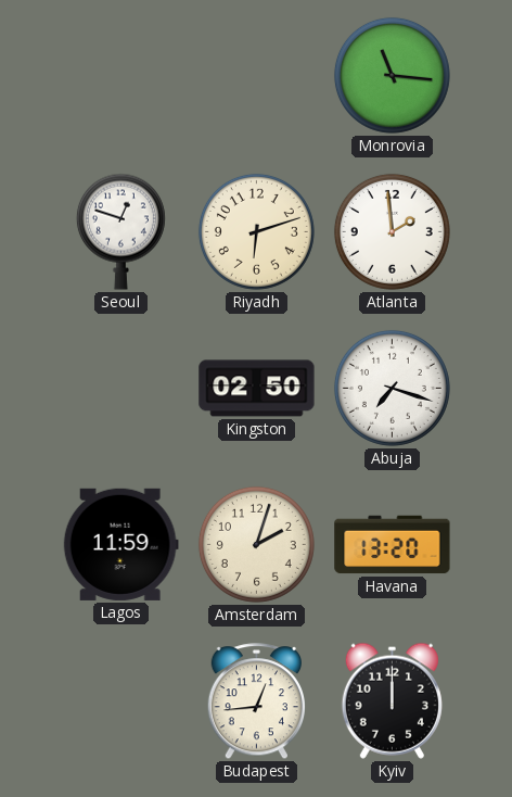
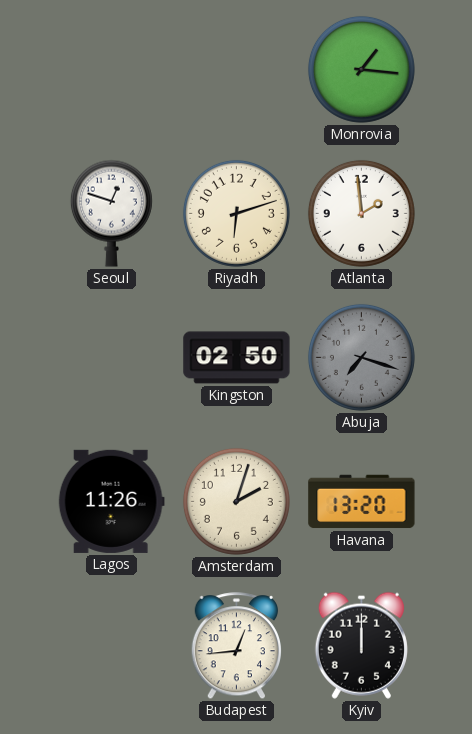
Monrovia: 11:16 -> 1:16
Abuja dial: white -> grey
Lagos: 11:59 -> 11:26
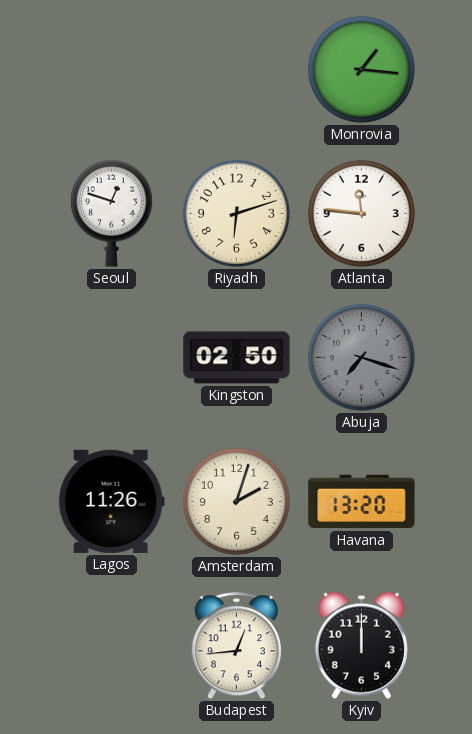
Atlanta: 1:59 -> 11:46
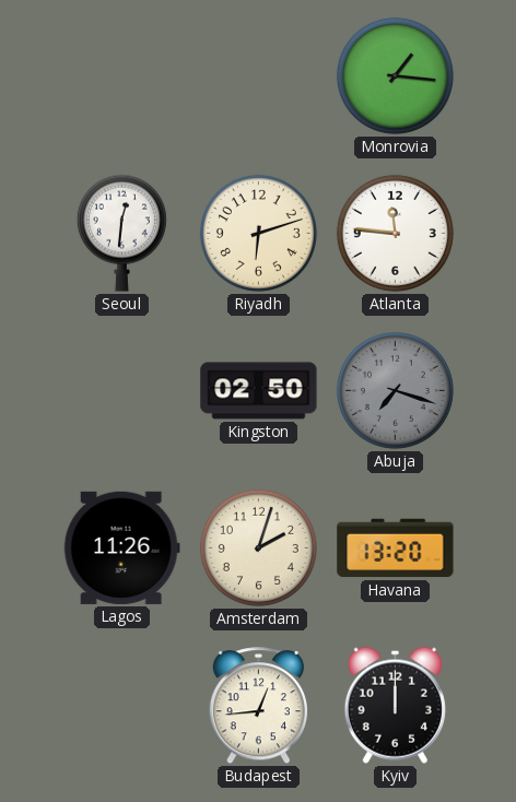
Seoul: 12:48 -> 12:31
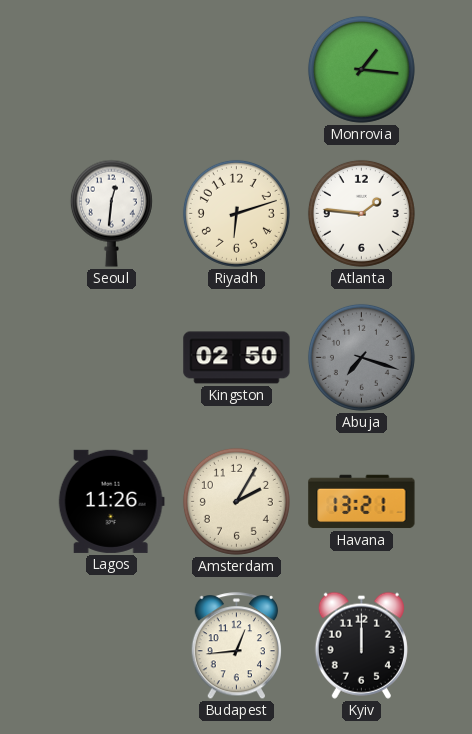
Atlanta: 11:46 -> 1:46
Amsterdam: 2:03 -> 2:05
Havana: 13:20 -> 13:21
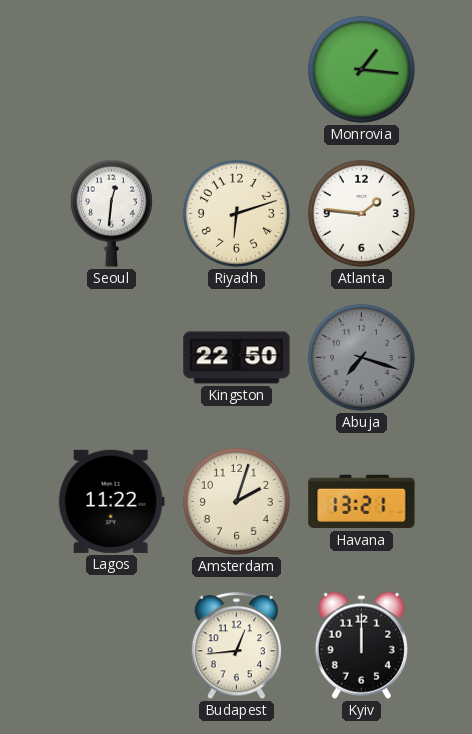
Kingston: 02:50 -> 22:50
Lagos: 11:26 -> 11:22
Amsterdam: 2:05 -> 2:03
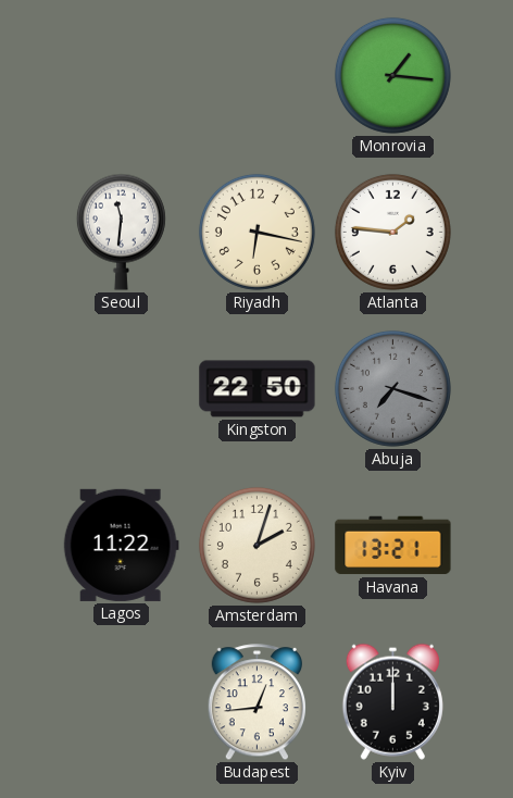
Seoul: 12:31 -> 11:31
Riyadh: 6:12 -> 6:17
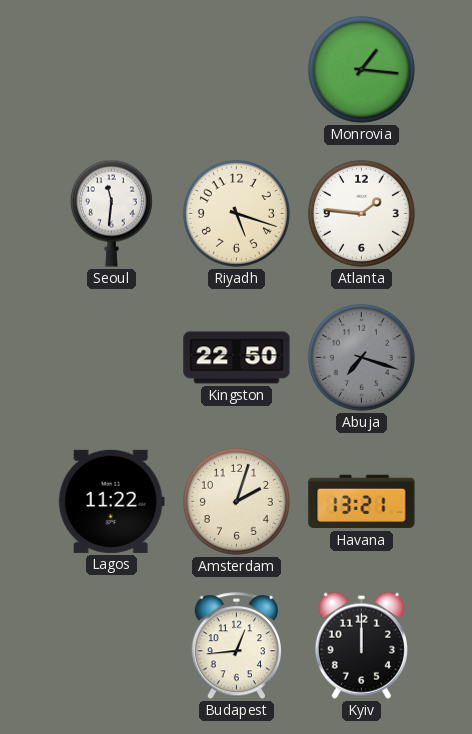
Riyadh: 6:17 -> 5:18
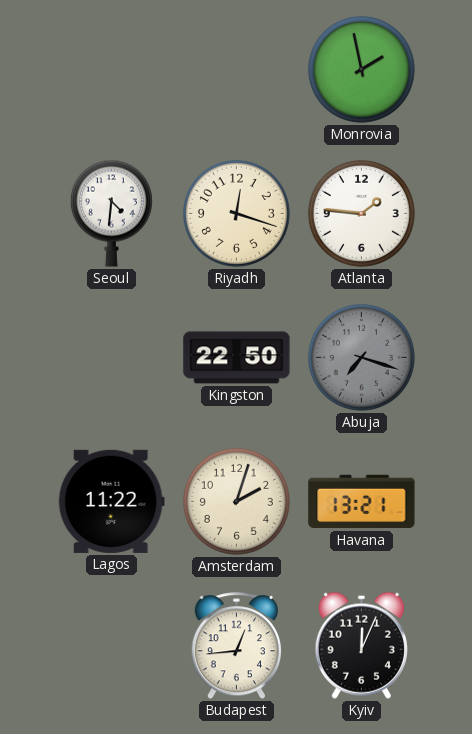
Monrovia: 1:16 -> 1:58
Seoul: 11:31 -> 4:31
Riyadh: 5:18 -> 12:18
Kyiv: 12:00 -> 12:04
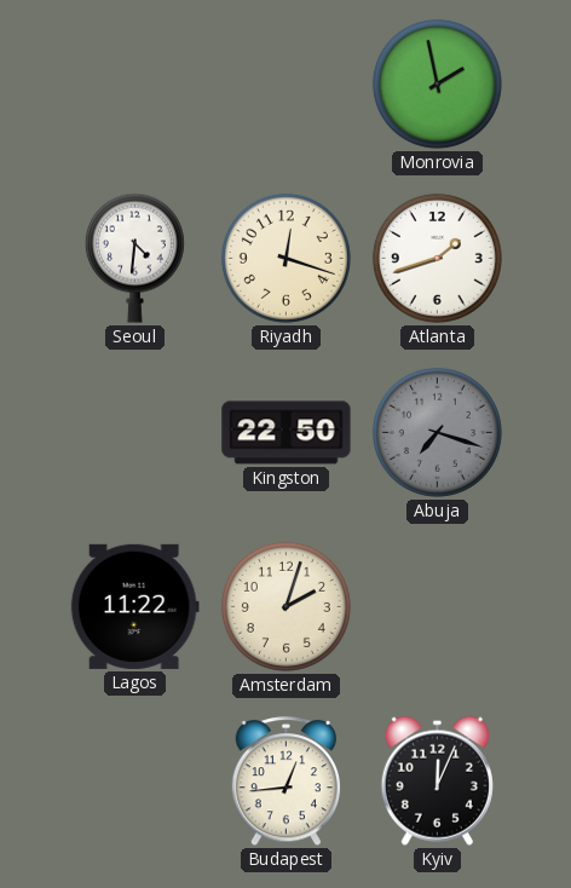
Atlanta: 1:46 -> 1:42
Havana: 13:21 -> none
